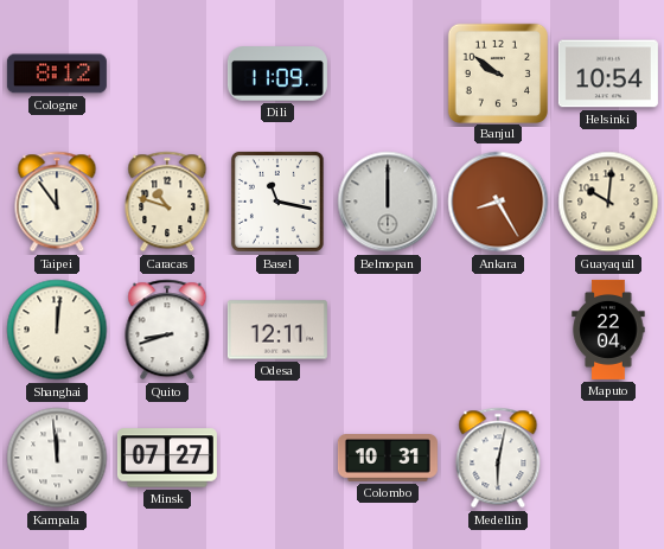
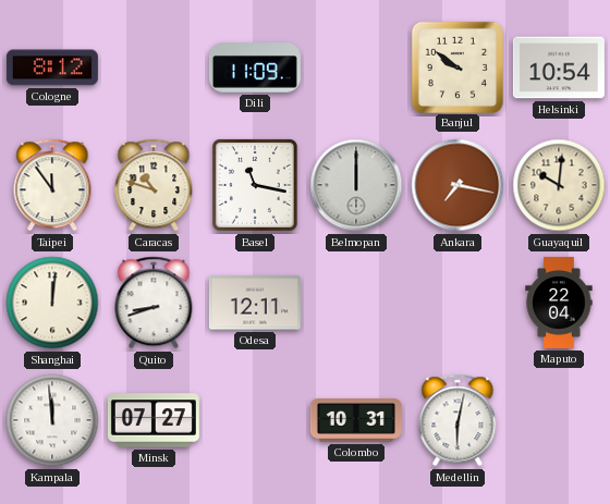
Ankara: 8:25 -> 7:17
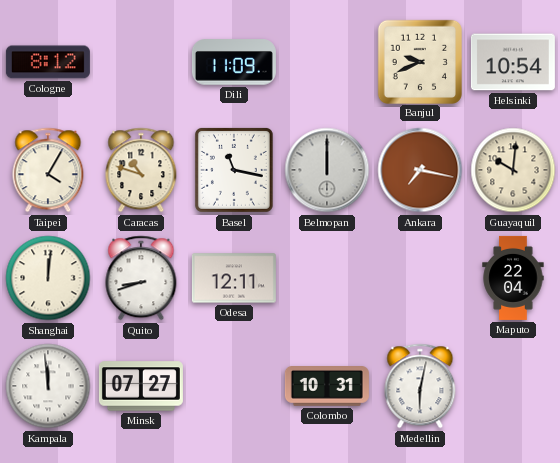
Banjul: 9:51 -> 9:41
Taipei: 11:54 -> 4:05
